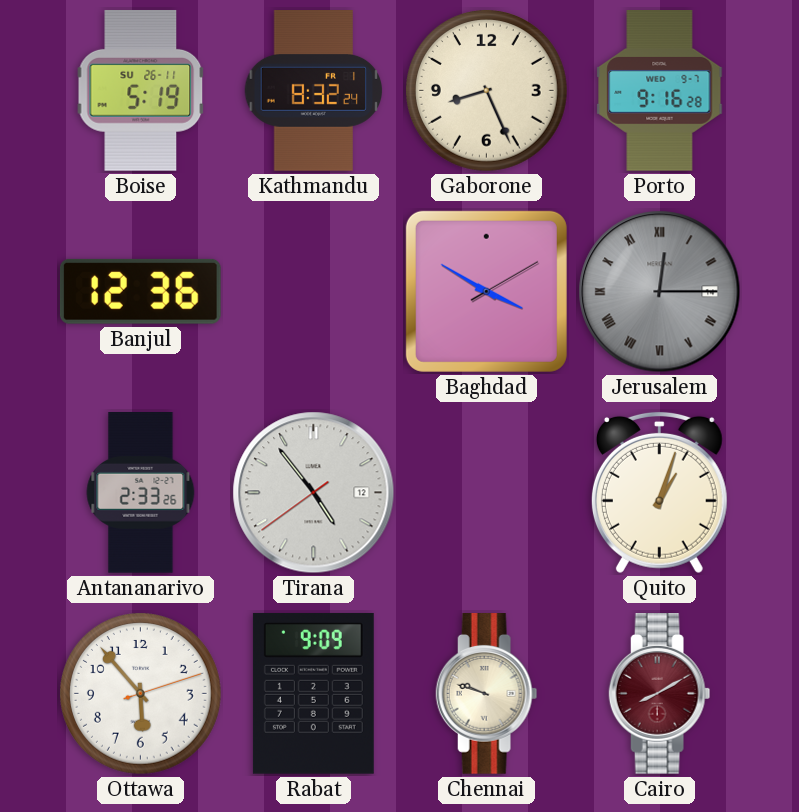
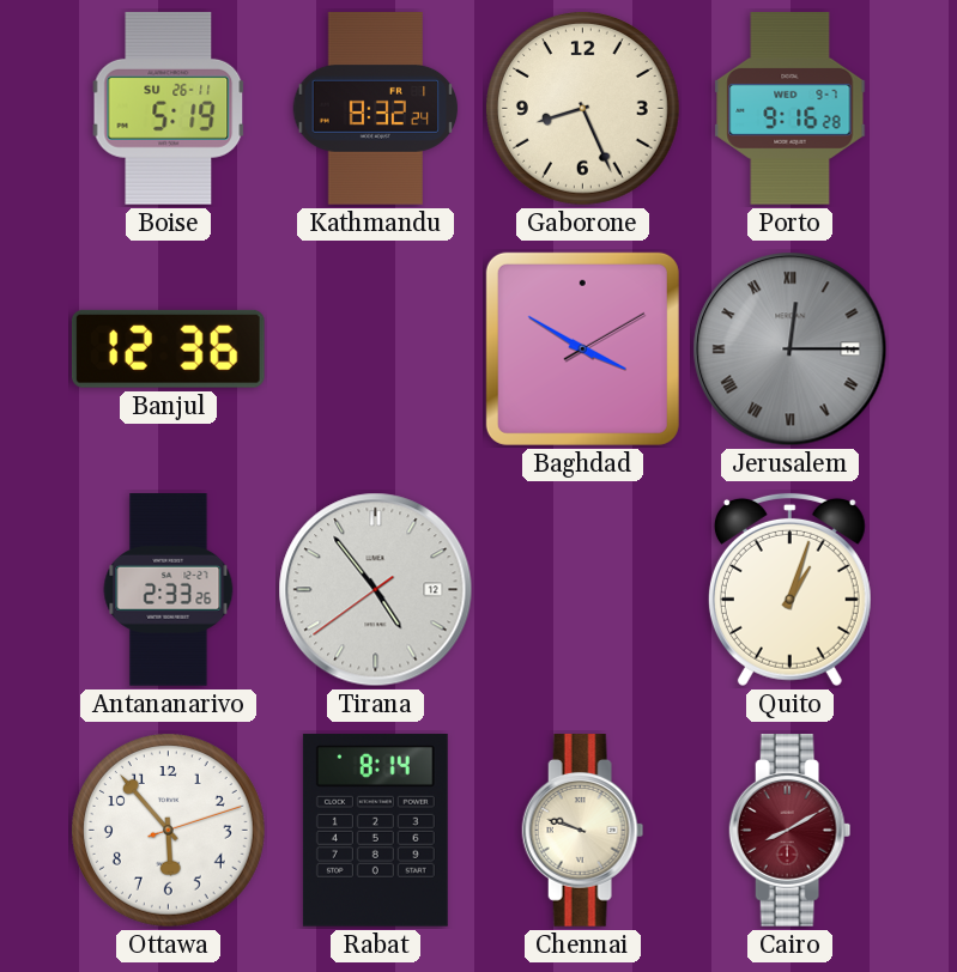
Rabat: 9:09 -> 8:14
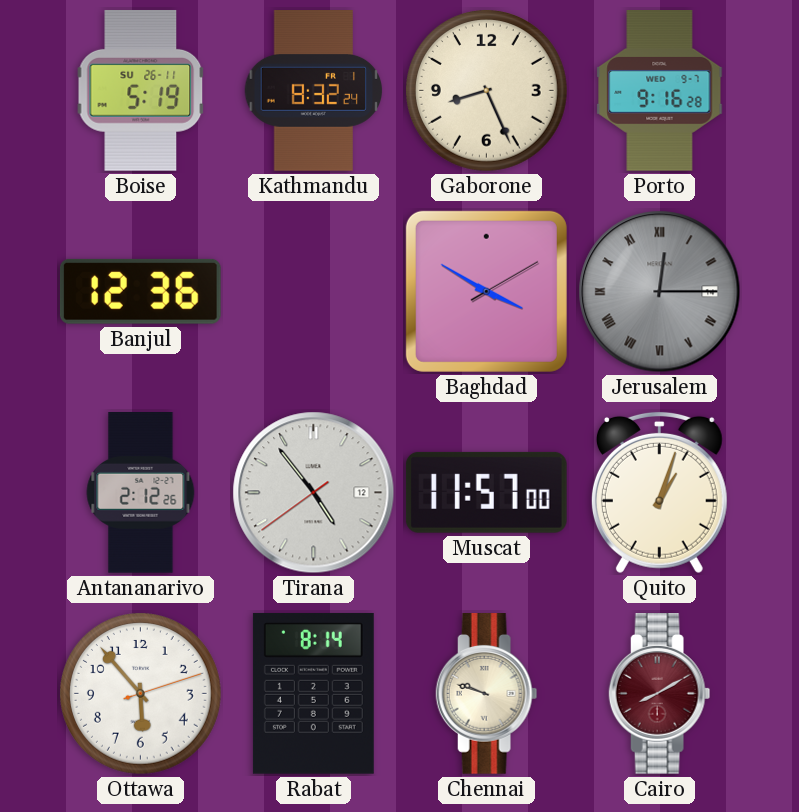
Antananarivo: 2:33 -> 2:12
Muscat: none -> 11:57
